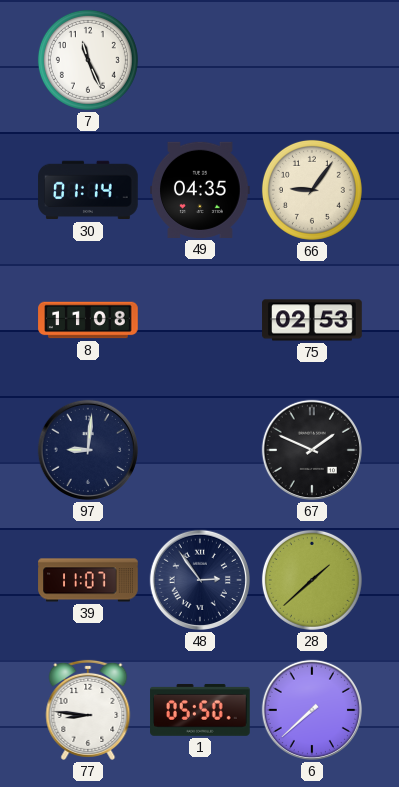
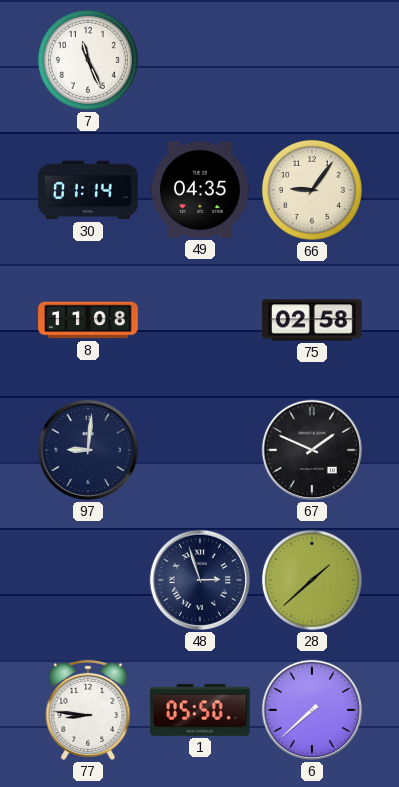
75: 02:53 -> 02:58
39: 11:07 -> none
48: 2:54 -> 2:57
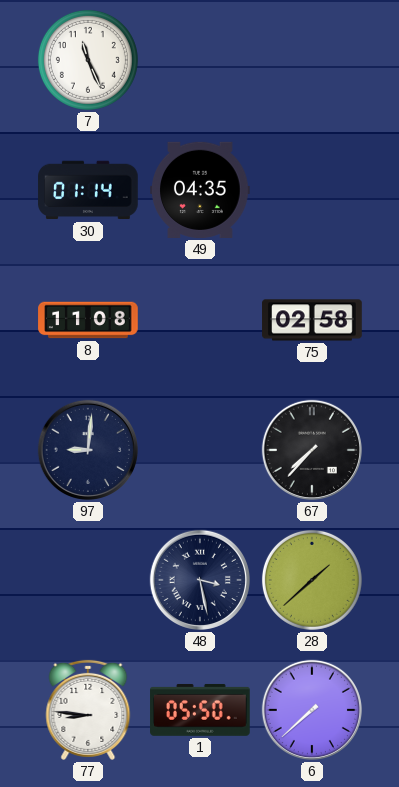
66: 9:06 -> none
67: 1:49 -> 7:37
48: 2:57 -> 3:28
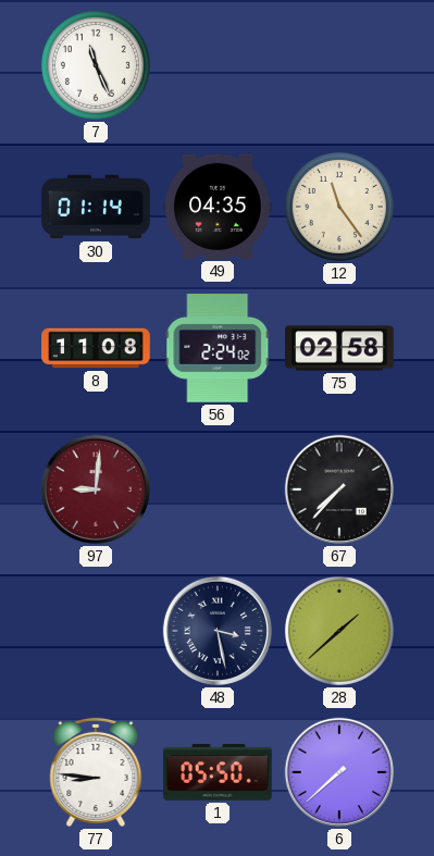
12: none -> 11:24
56: none -> 2:24
97 dial: navy -> burgundy
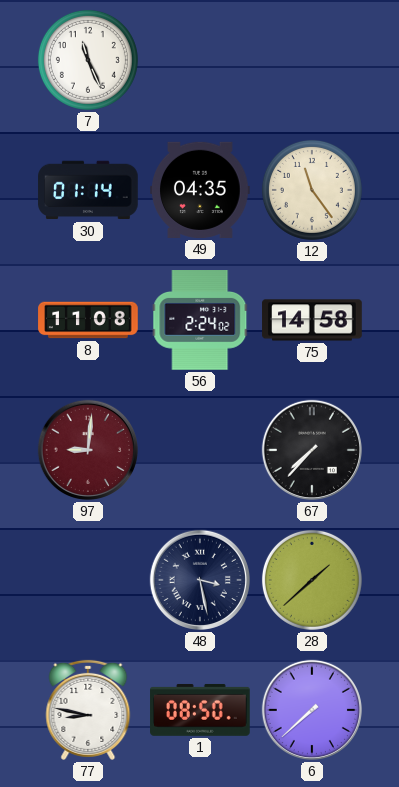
75: 02:58 -> 14:58
77: 8:46 -> 8:47
1: 05:50 -> 08:50
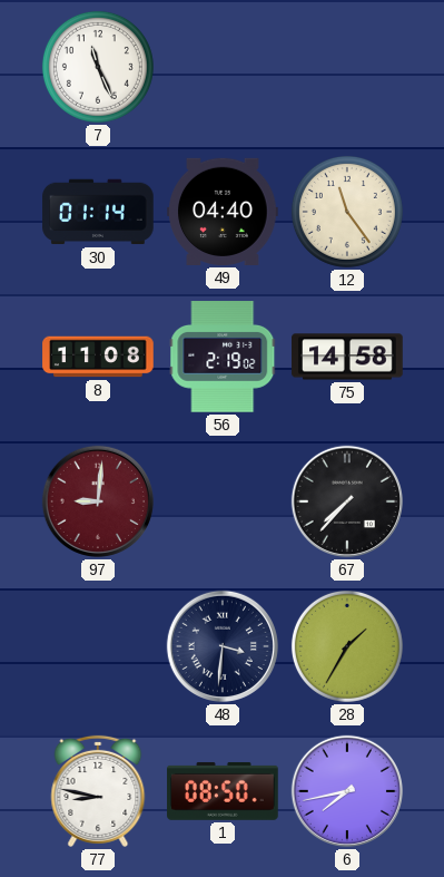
49: 04:35 -> 04:40
56: 2:24 -> 2:19
48: 3:28 -> 3:31
28: 1:38 -> 1:35
6: 7:38 -> 7:43
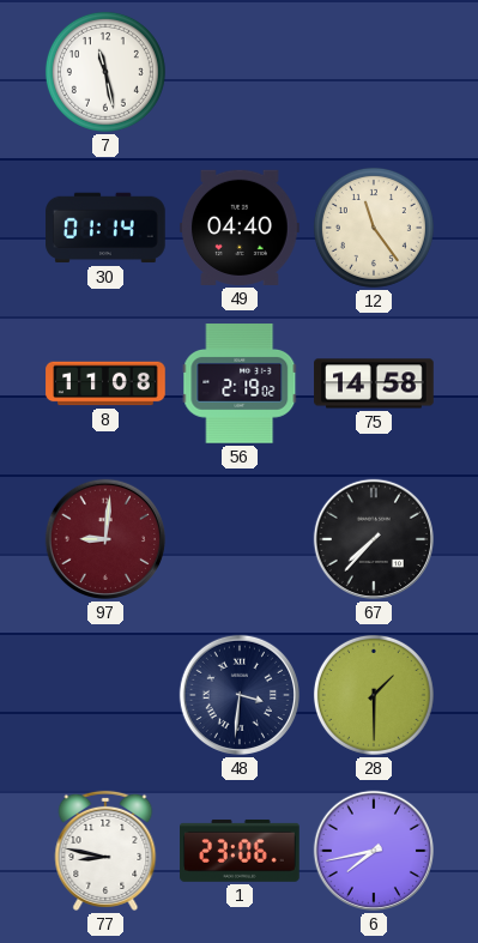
7: 11:26 -> 11:28
28: 1:35 -> 1:30
1: 08:50 -> 23:06
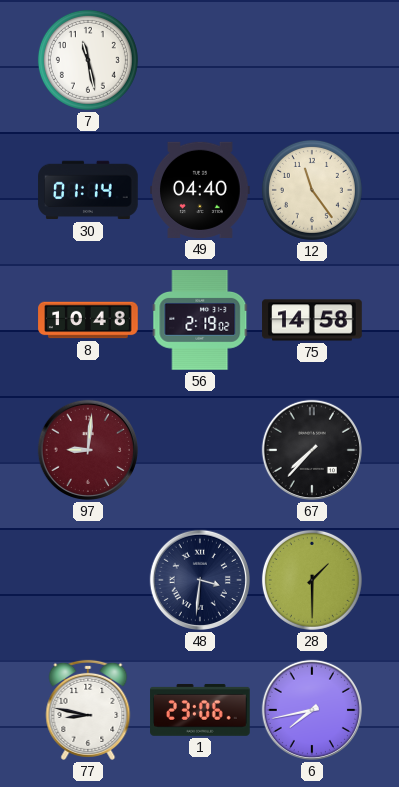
8: 11:08 -> 10:48
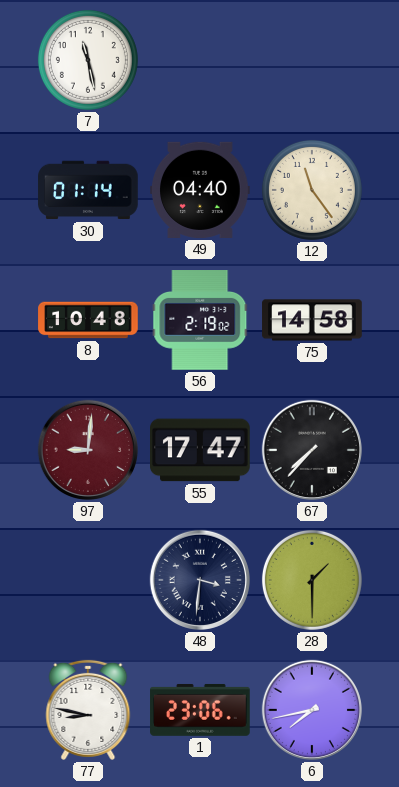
55: none -> 17:47
